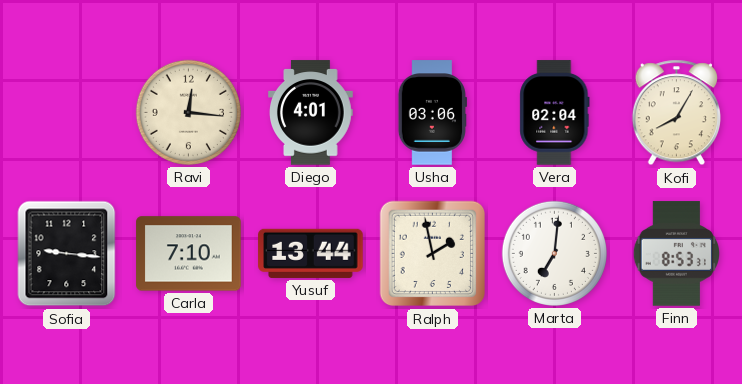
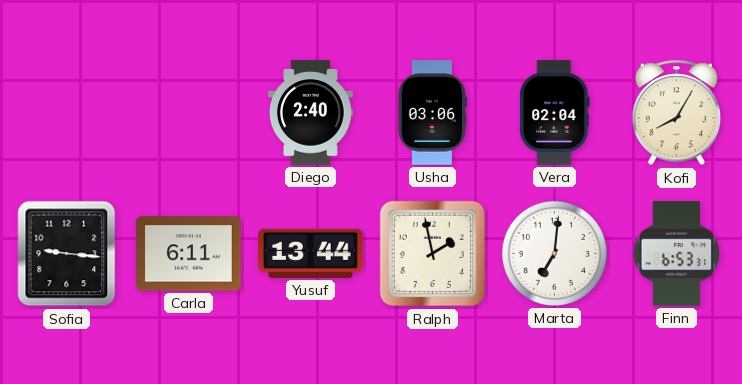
Ravi: 12:16 -> none
Diego: 4:01 -> 2:40
Carla: 7:10 -> 6:11
Finn: 8:53 -> 6:53
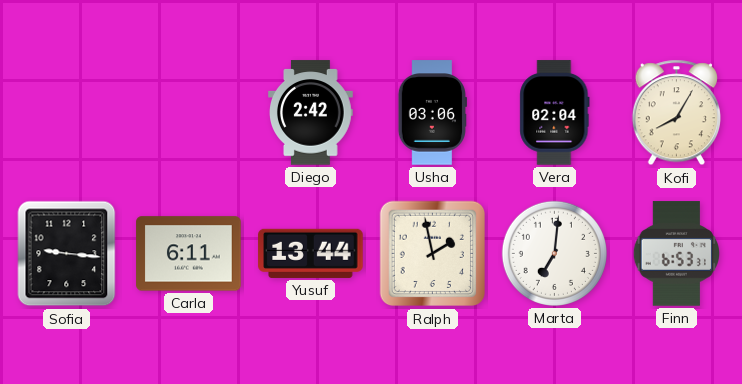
Diego: 2:40 -> 2:42
